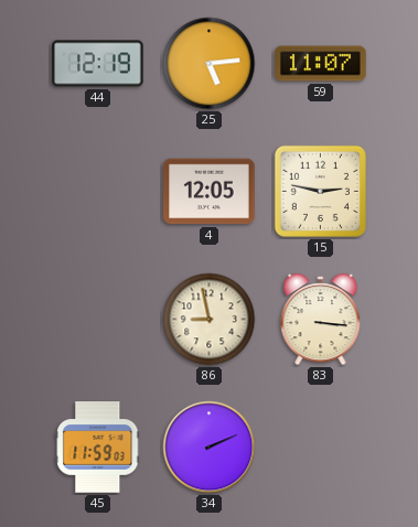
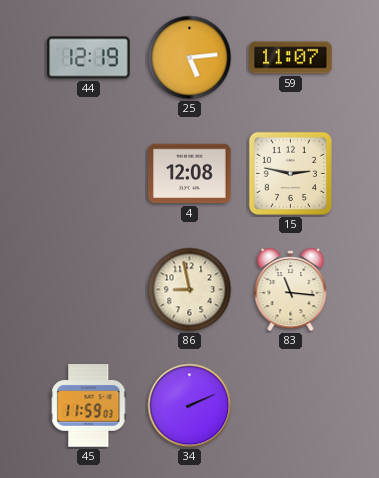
4: 12:05 -> 12:08
83: 3:16 -> 11:16
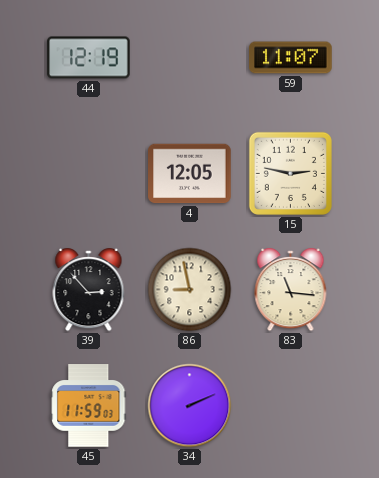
25: 5:14 -> none
4: 12:08 -> 12:05
39: none -> 2:53
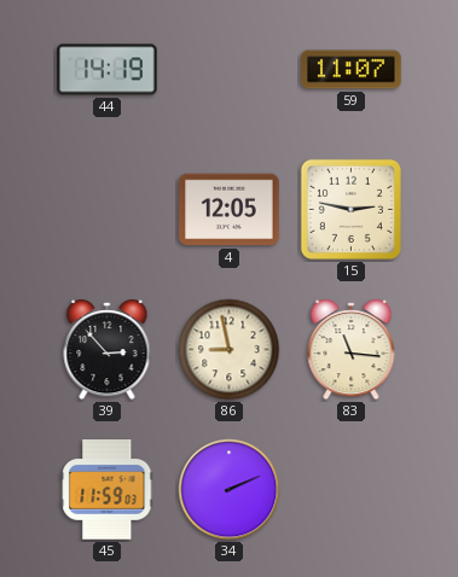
44: 12:19 -> 14:19
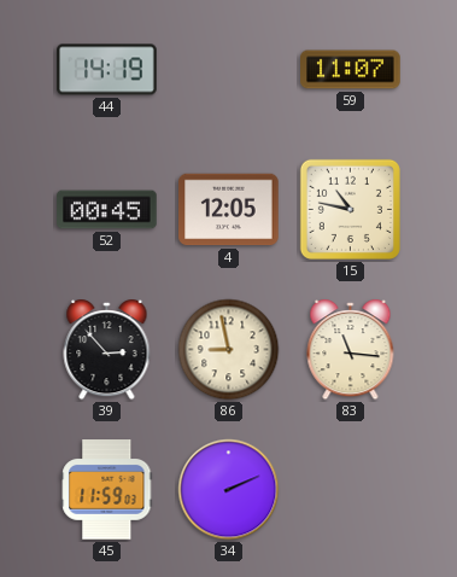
52: none -> 00:45
15: 2:47 -> 10:47
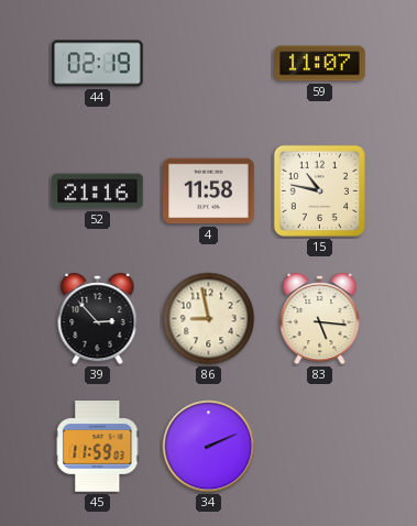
44: 14:19 -> 02:19
52: 00:45 -> 21:16
4: 12:05 -> 11:58
83: 11:16 -> 5:16
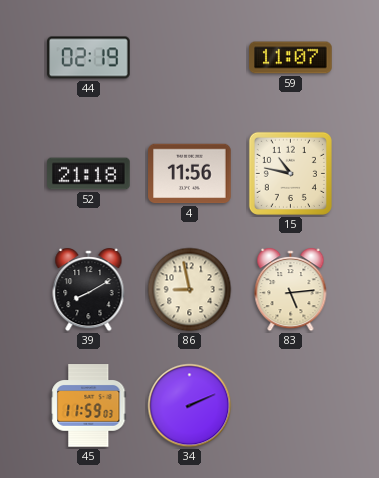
52: 21:16 -> 21:18
4: 11:58 -> 11:56
39: 2:53 -> 8:10
83: 5:16 -> 5:14
